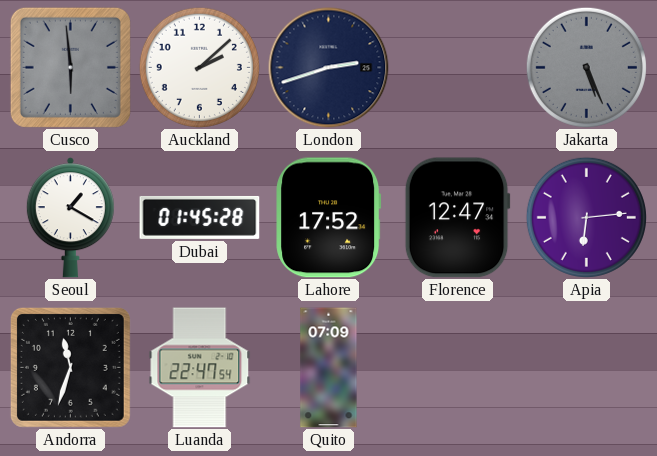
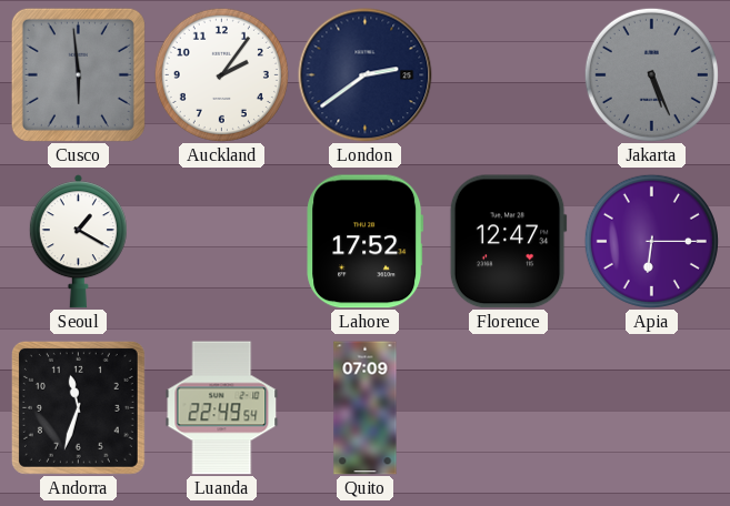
Auckland: 2:08 -> 2:06
London: 2:42 -> 2:39
Dubai: 01:45 -> none
Apia: 6:14 -> 6:15
Luanda: 22:47 -> 22:49
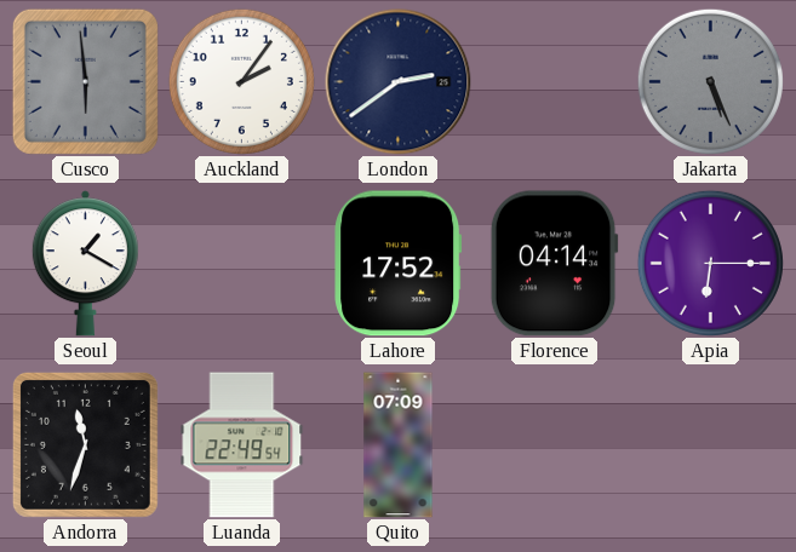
Florence: 12:47 -> 04:14
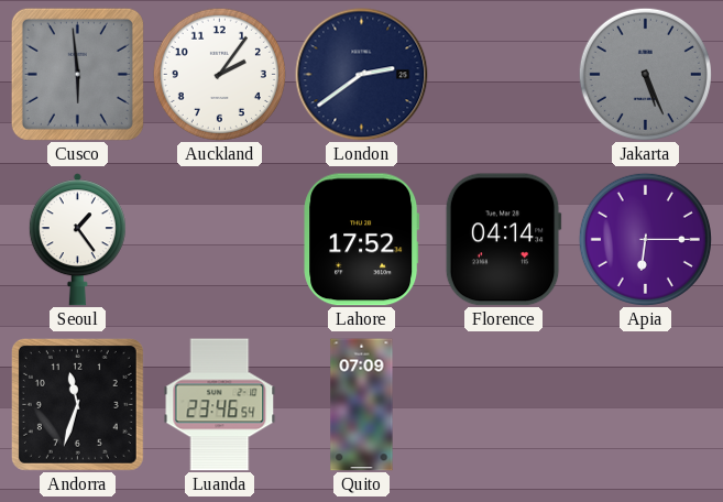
Seoul: 1:20 -> 1:24
Luanda: 22:49 -> 23:46
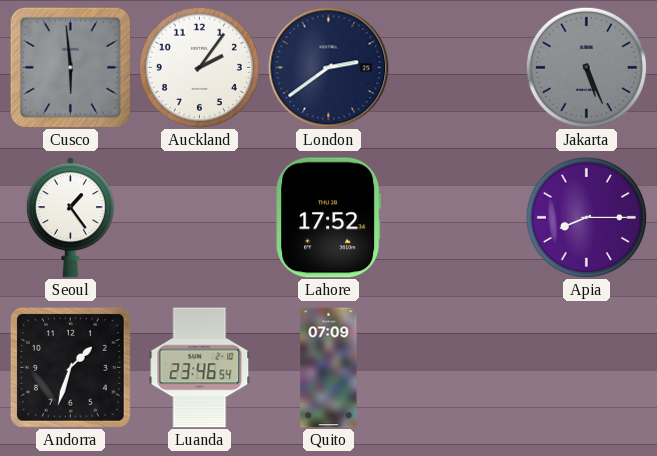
Florence: 04:14 -> none
Apia: 6:15 -> 8:15
Andorra: 11:33 -> 1:33
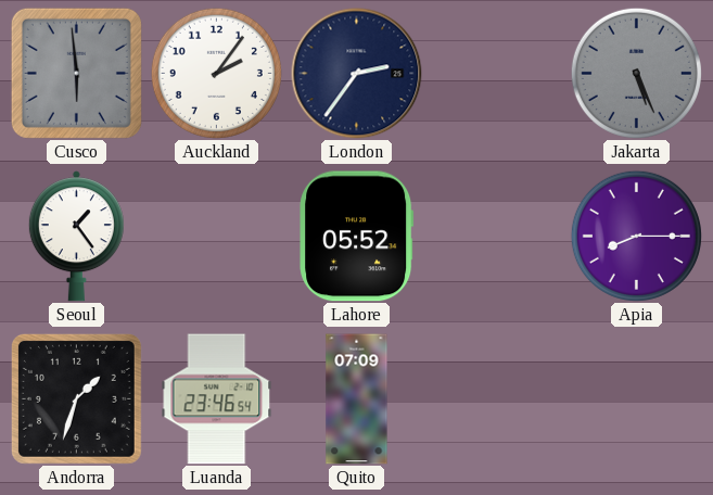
London: 2:39 -> 2:36
Lahore: 17:52 -> 05:52
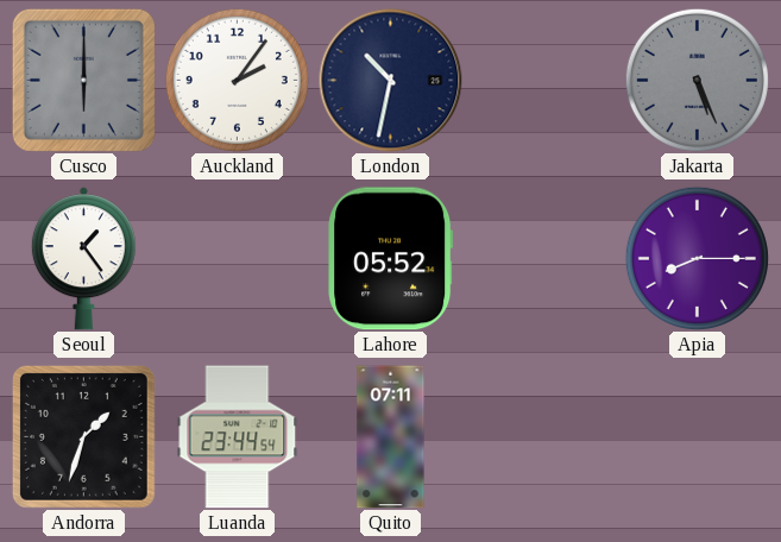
Cusco: 5:59 -> 6:00
London: 2:36 -> 10:32
Luanda: 23:46 -> 23:44
Quito: 07:09 -> 07:11
